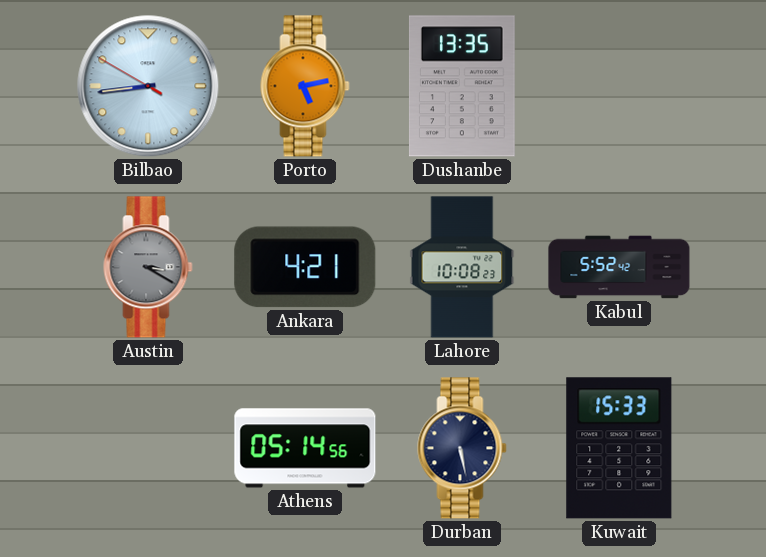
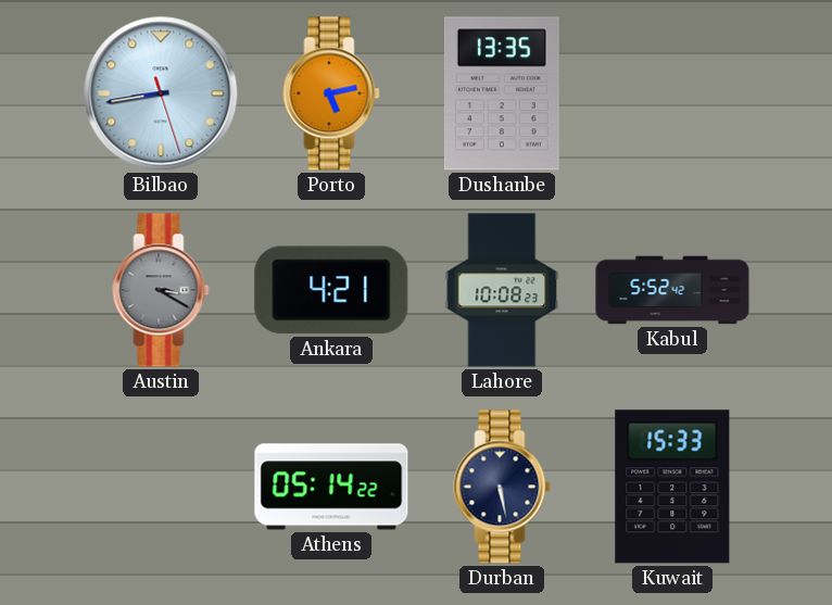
Bilbao: 8:43:50 -> 8:43:27
Athens: 05:14:56 -> 05:14:22
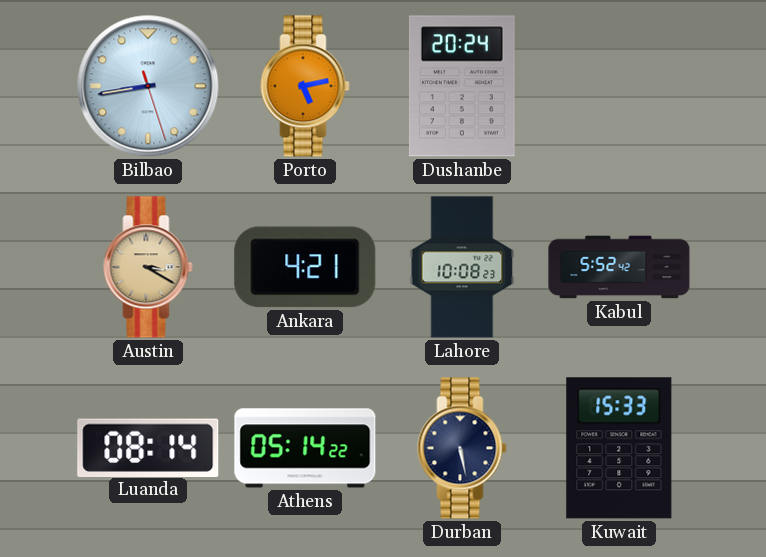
Dushanbe: 13:35 -> 20:24
Austin dial: grey -> champagne
Luanda: none -> 08:14
